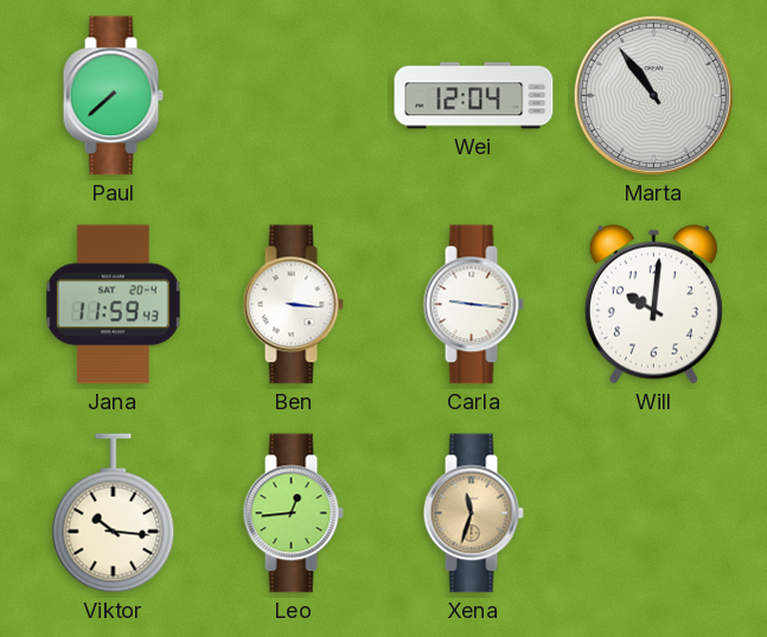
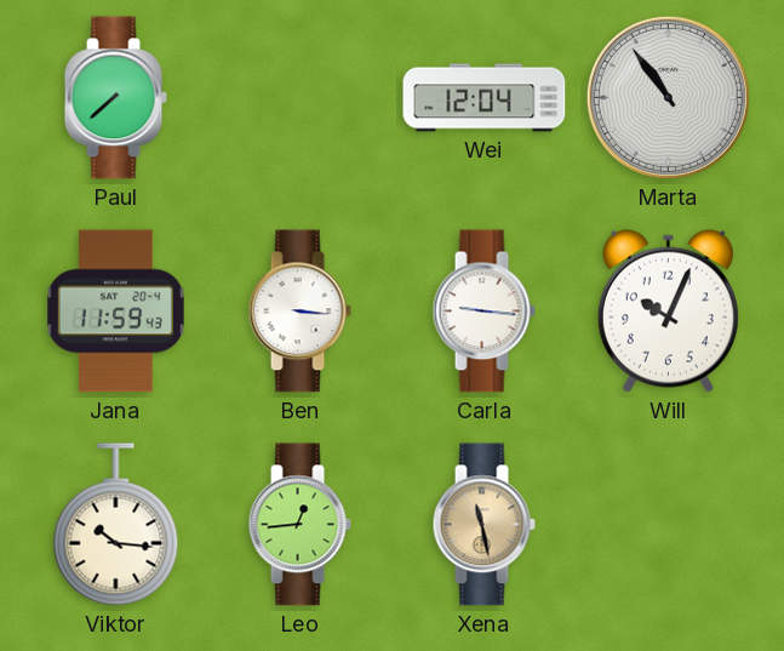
Will: 10:01 -> 10:04
Xena: 11:33 -> 11:28
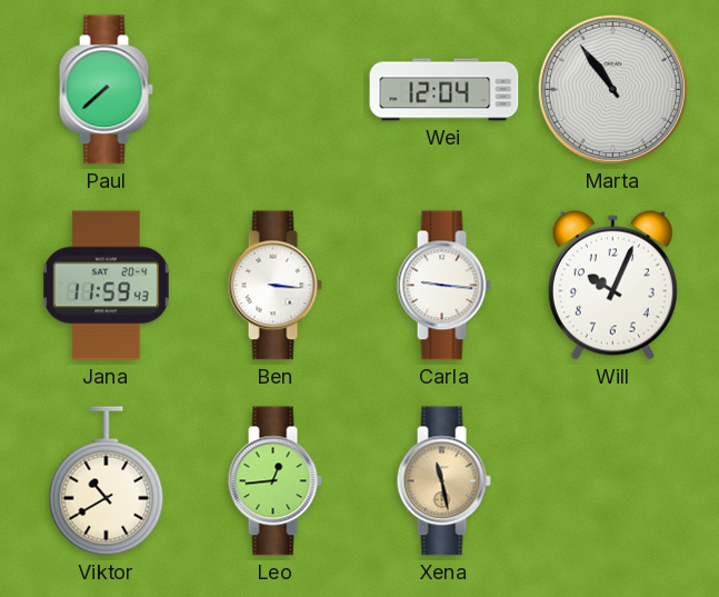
Viktor: 10:16 -> 10:40
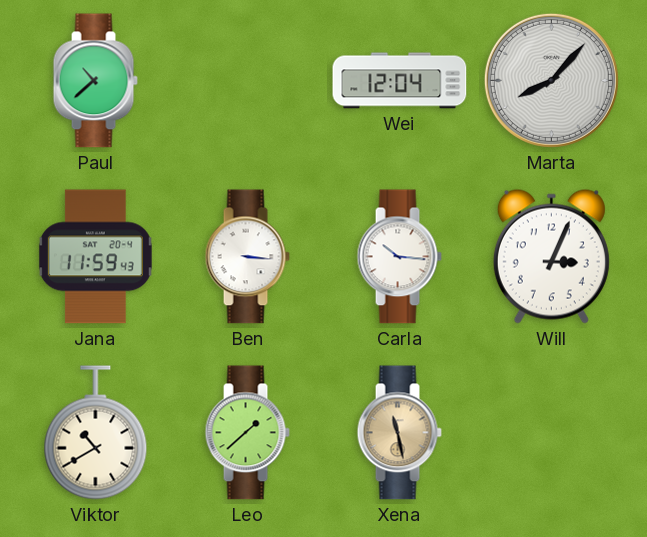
Paul: 7:38 -> 10:38
Marta: 10:54 -> 8:07
Carla: 9:16 -> 10:16
Will: 10:04 -> 3:04
Leo: 12:44 -> 1:38
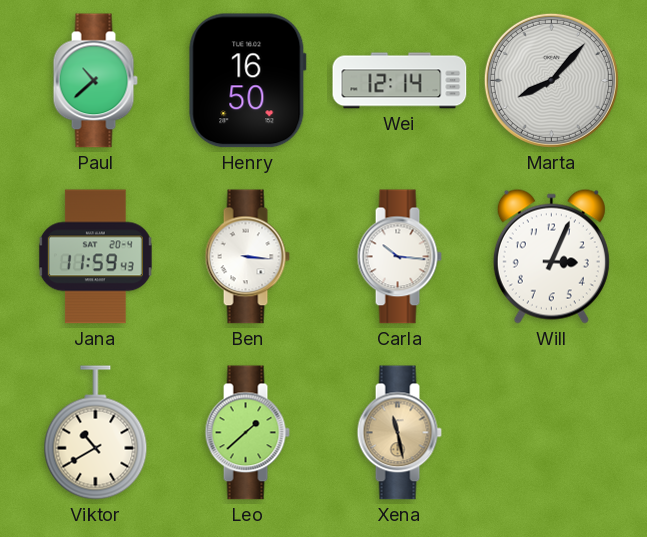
Henry: none -> 16:50
Wei: 12:04 -> 12:14
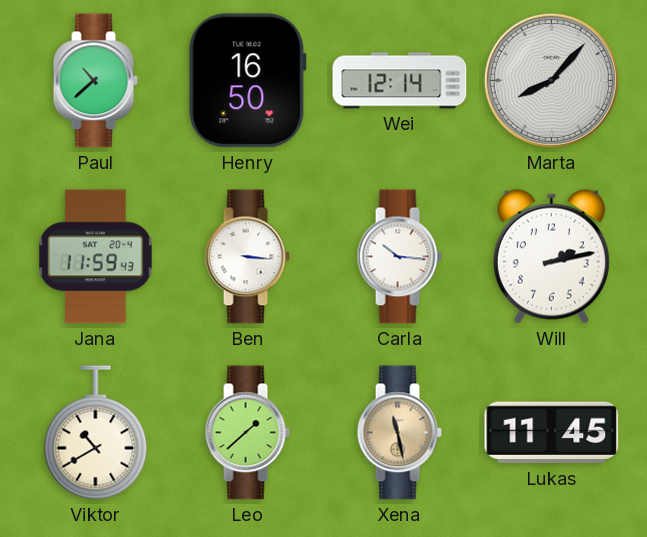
Will: 3:04 -> 2:13
Lukas: none -> 11:45
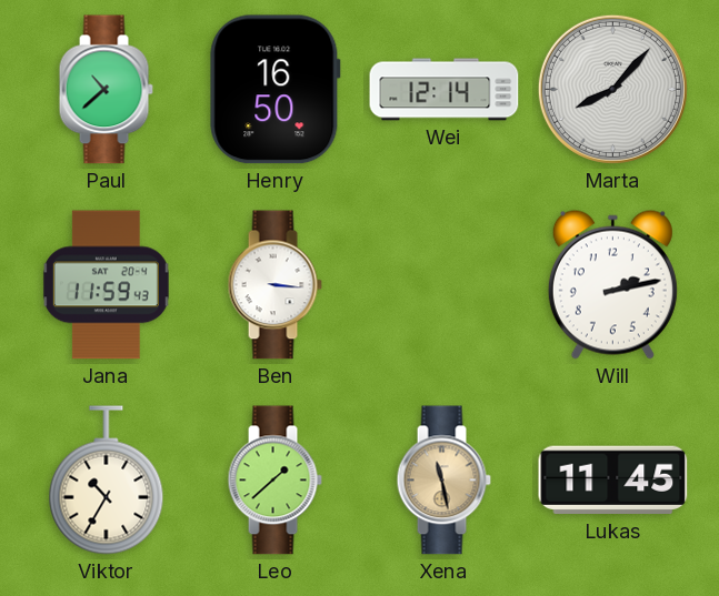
Carla: 10:16 -> none
Viktor: 10:40 -> 10:35
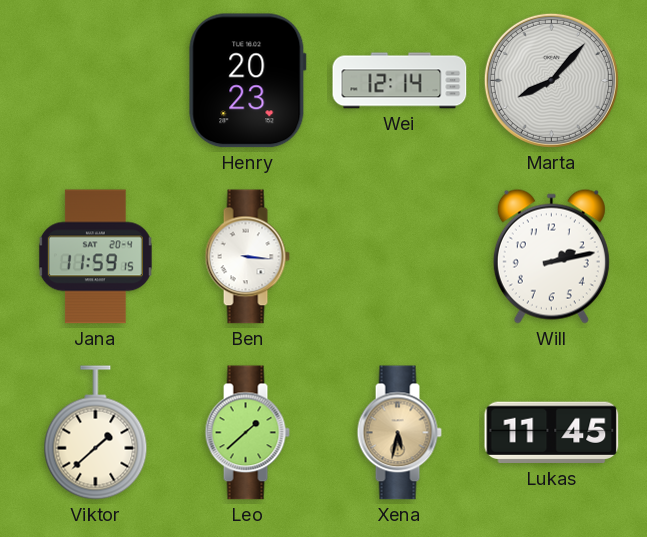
Paul: 10:38 -> none
Henry: 16:50 -> 20:23
Jana: 11:59:43 -> 11:59:15
Viktor: 10:35 -> 1:38
Xena: 11:28 -> 5:32
